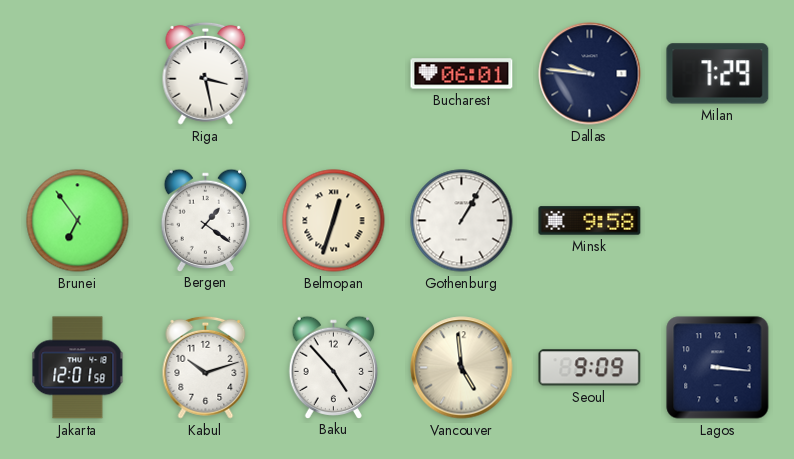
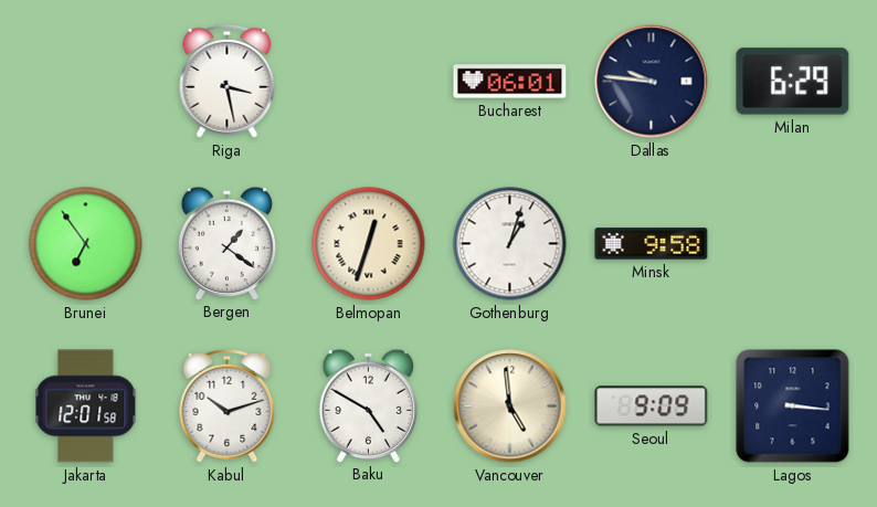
Milan: 7:29 -> 6:29
Gothenburg: 1:05 -> 1:03
Baku: 4:53 -> 4:50
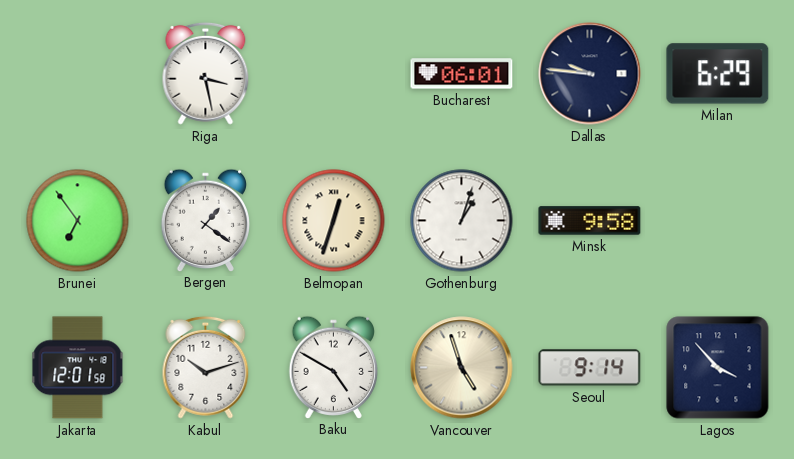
Vancouver: 4:59 -> 4:57
Seoul: 9:09 -> 9:14
Lagos: 3:16 -> 3:53
